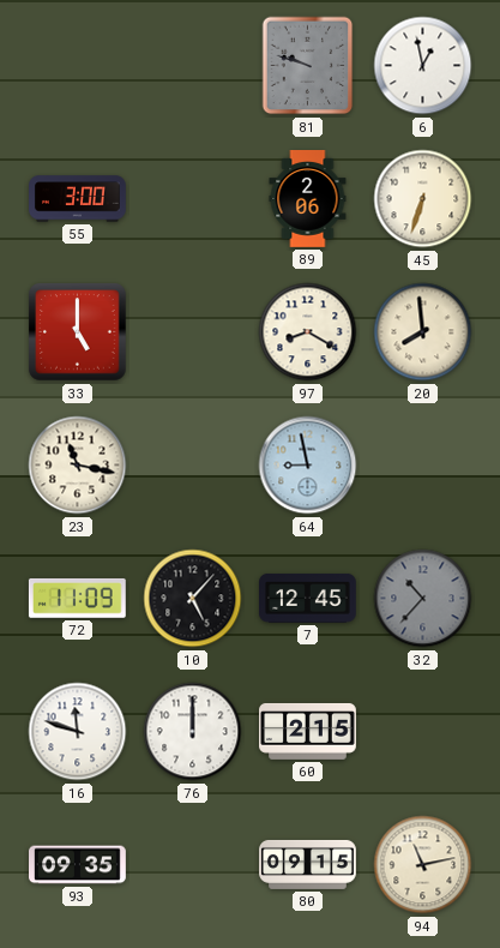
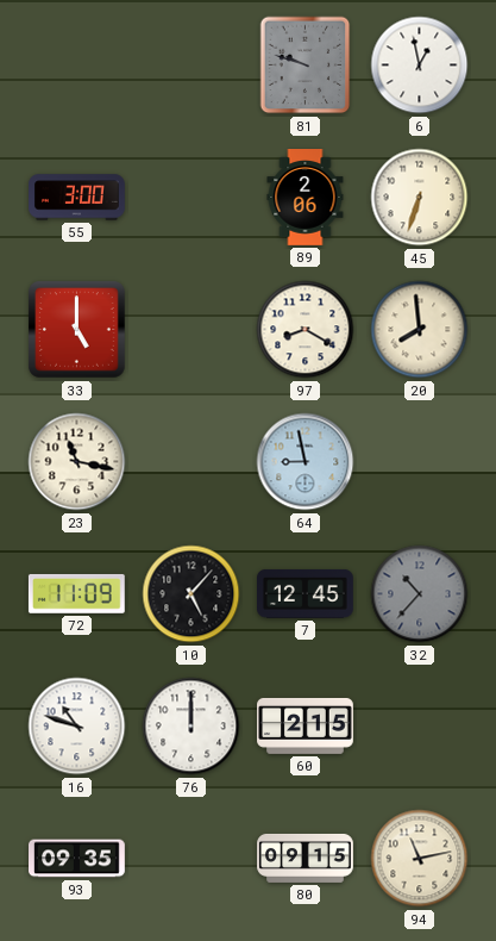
16: 11:48 -> 10:48
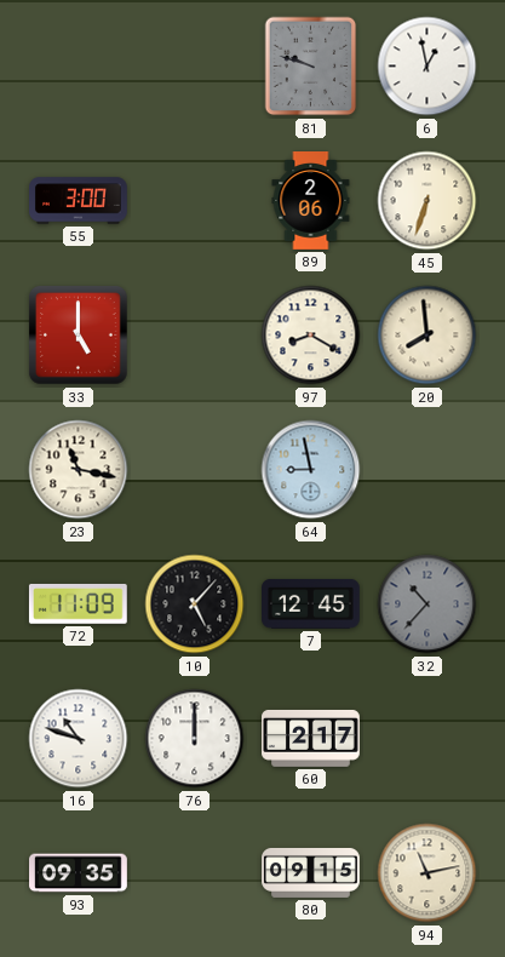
60: 2:15 -> 2:17
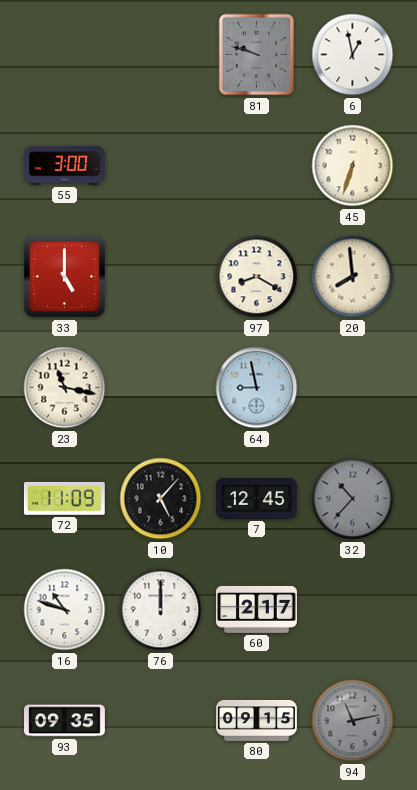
89: 2:06 -> none
94 dial: cream -> grey
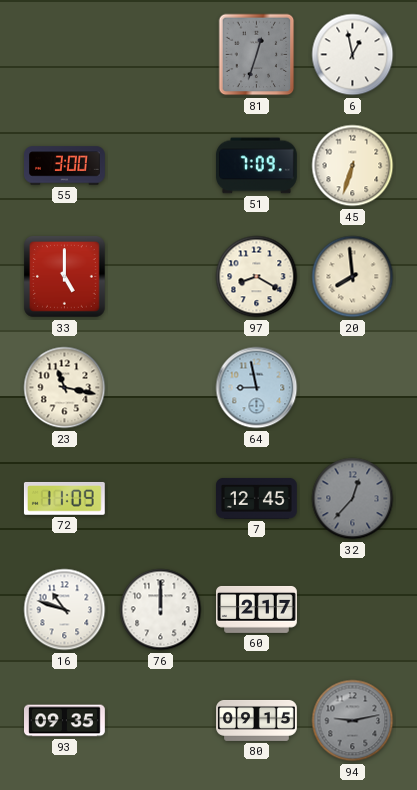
81: 9:48 -> 12:33
51: none -> 7:09
10: 5:07 -> none
32: 10:37 -> 12:37
94: 11:13 -> 9:13
